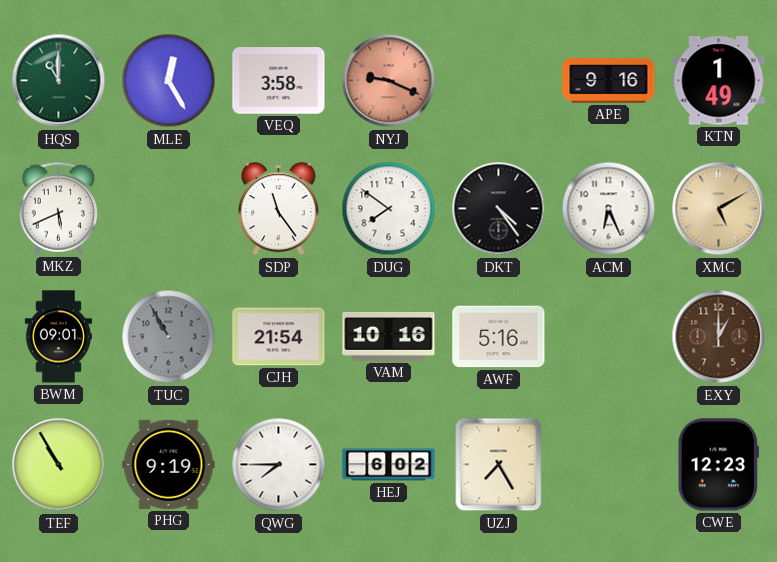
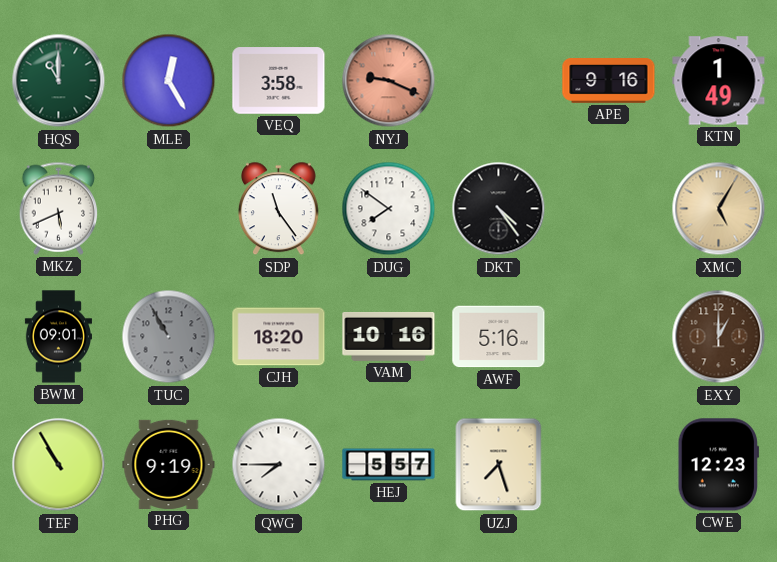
ACM: 6:26 -> none
XMC: 5:10 -> 5:05
CJH: 21:54 -> 18:20
HEJ: 6:02 -> 5:57
UZJ: 7:25 -> 7:27
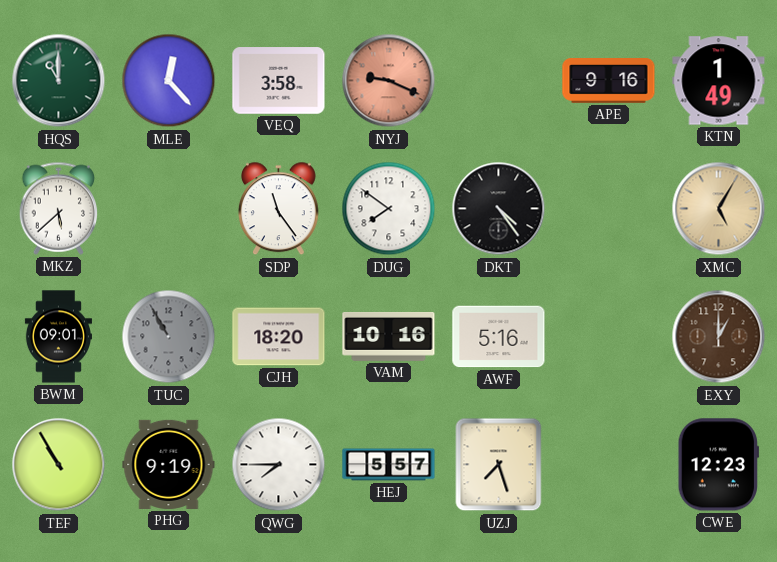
MLE: 12:25 -> 12:23
MKZ: 5:41 -> 5:38
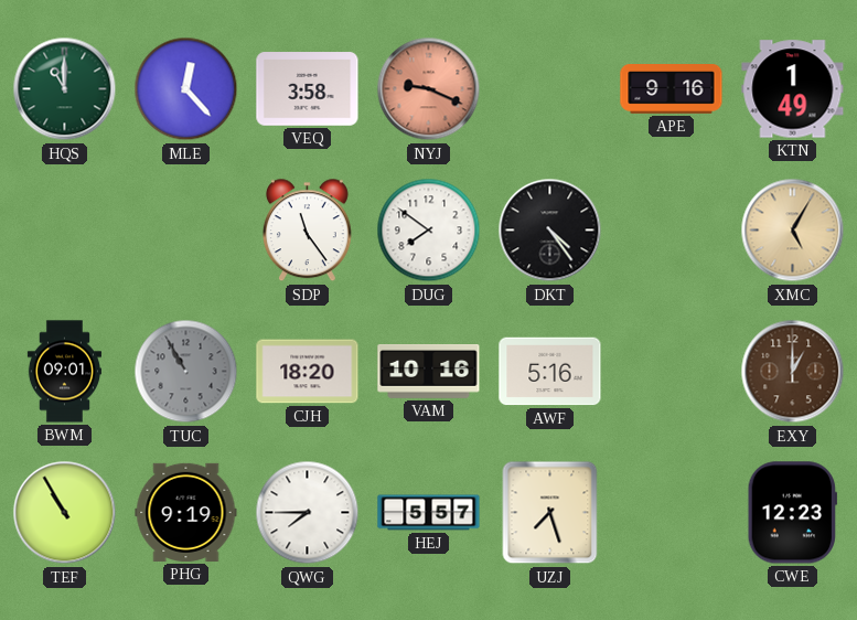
MKZ: 5:38 -> none
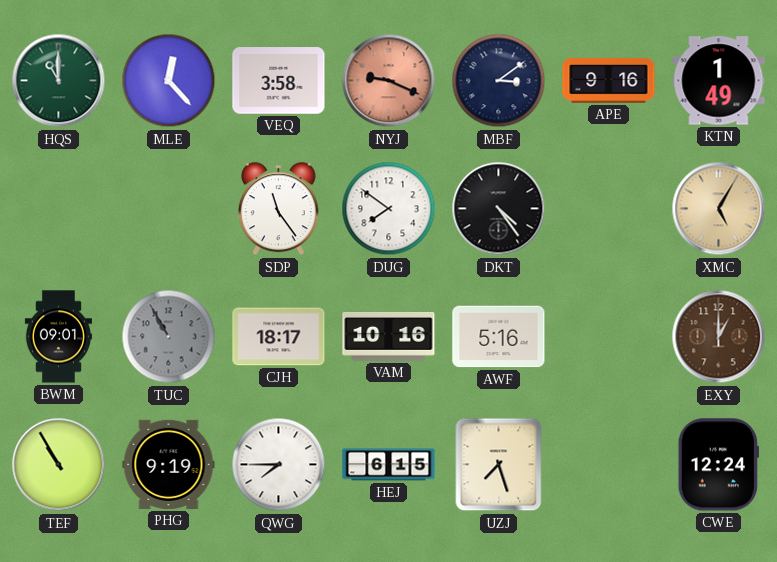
MBF: none -> 3:09
CJH: 18:20 -> 18:17
HEJ: 5:57 -> 6:15
CWE: 12:23 -> 12:24
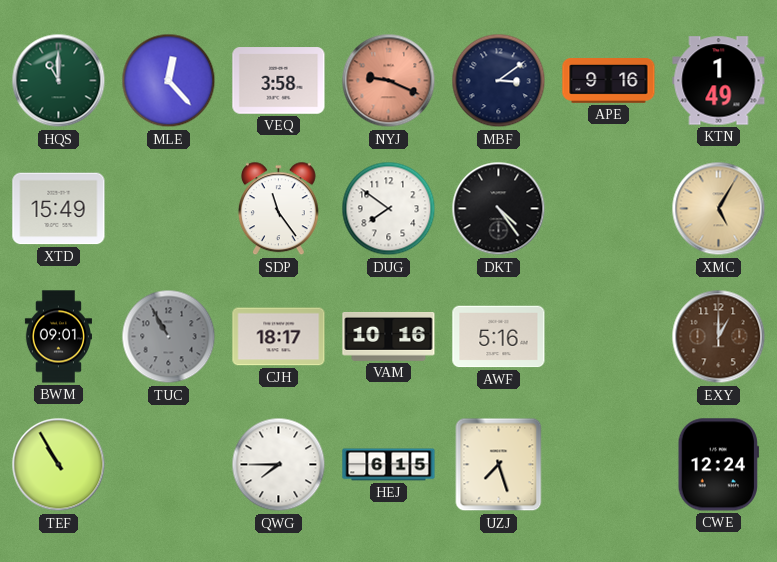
XTD: none -> 15:49
PHG: 9:19 -> none
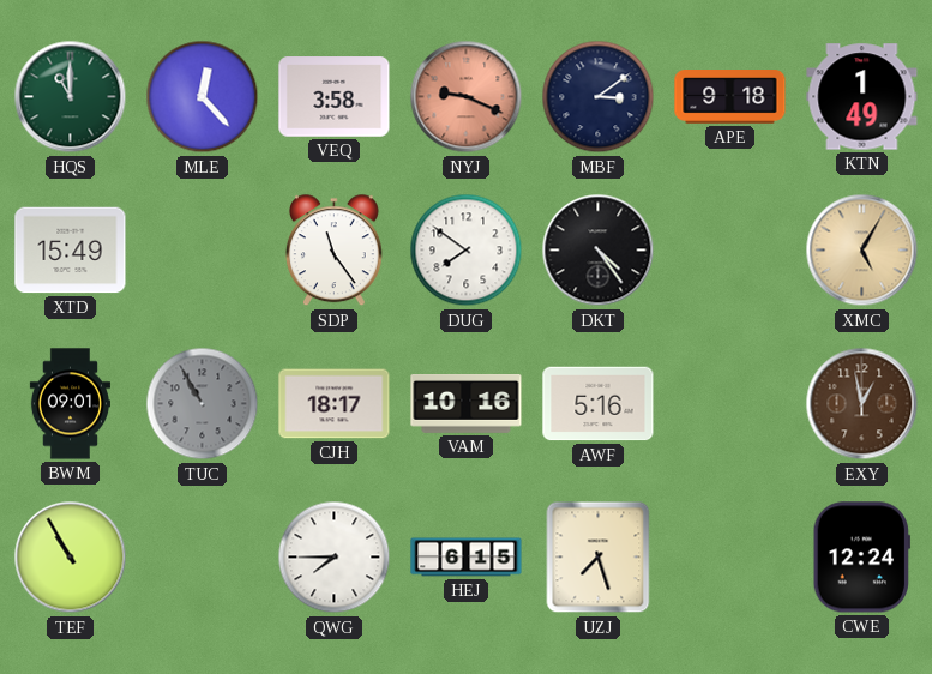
APE: 9:16 -> 9:18
EXY: 1:00 -> 12:58
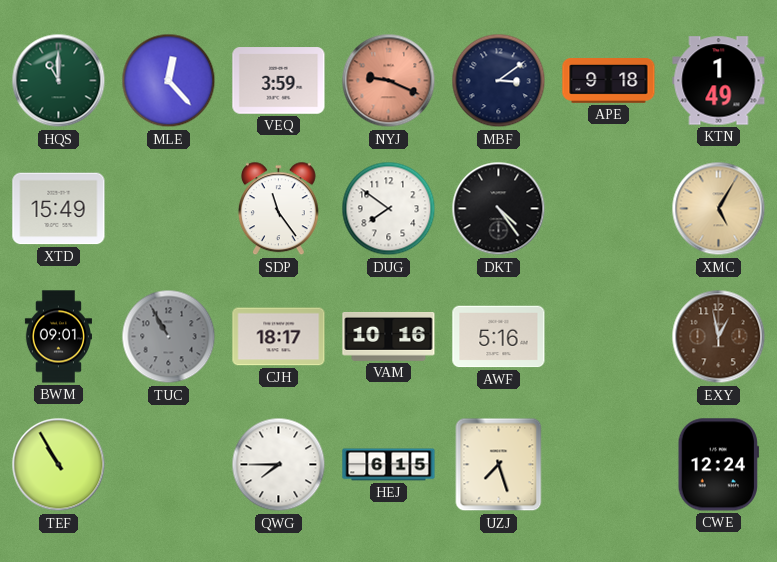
VEQ: 3:58 -> 3:59
